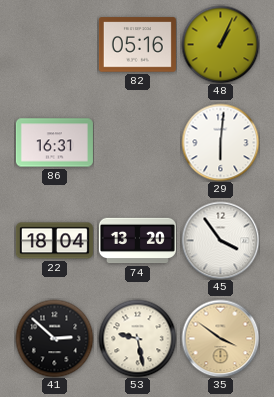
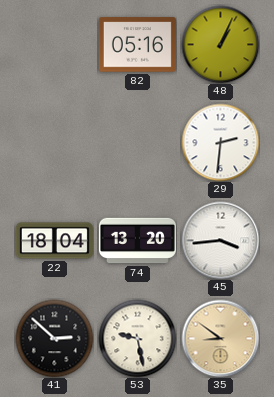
86: 16:31 -> none
29: 6:01 -> 2:31
45: 3:54 -> 3:44
35: 3:51 -> 8:51
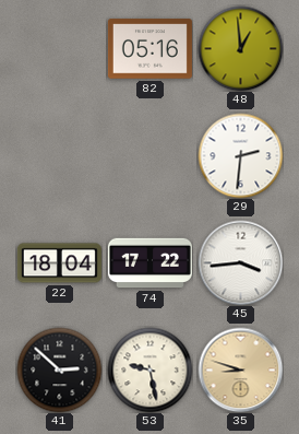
48: 1:04 -> 12:59
74: 13:20 -> 17:22
35: 8:51 -> 8:48
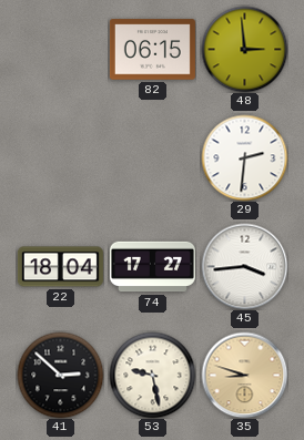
82: 05:16 -> 06:15
48: 12:59 -> 2:59
74: 17:22 -> 17:27
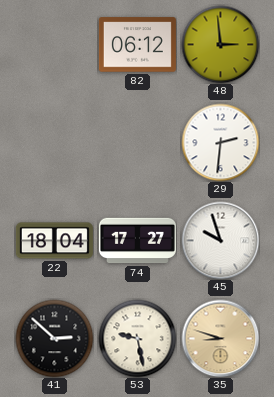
82: 06:15 -> 06:12
45: 3:44 -> 9:57
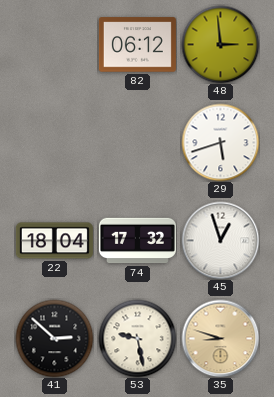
29: 2:31 -> 5:42
74: 17:27 -> 17:32
45: 9:57 -> 12:57
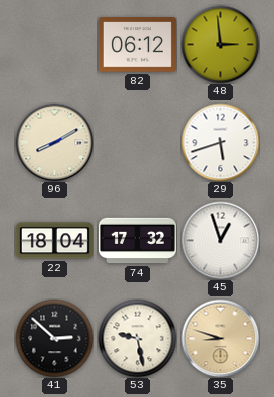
96: none -> 8:10
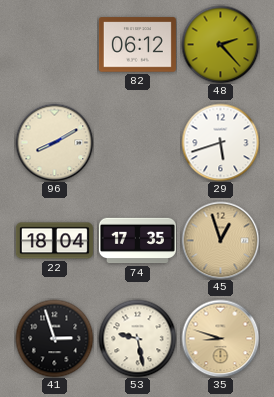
48: 2:59 -> 2:23
74: 17:32 -> 17:35
45 dial: white -> champagne
41: 2:52 -> 2:57
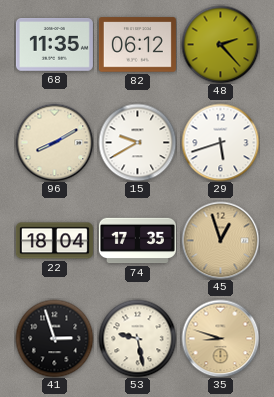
68: none -> 11:35
15: none -> 9:40
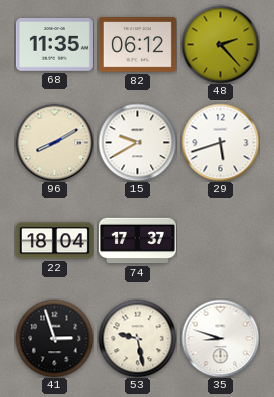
74: 17:35 -> 17:37
45: 12:57 -> none
35 dial: champagne -> white
